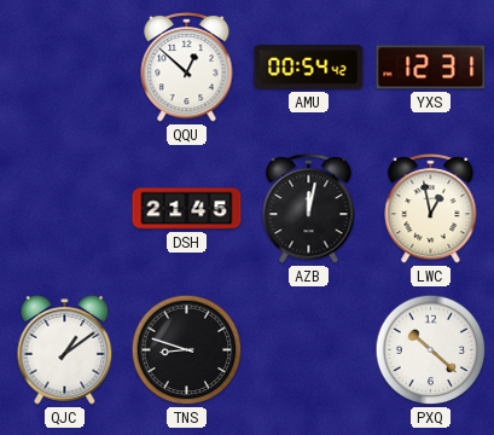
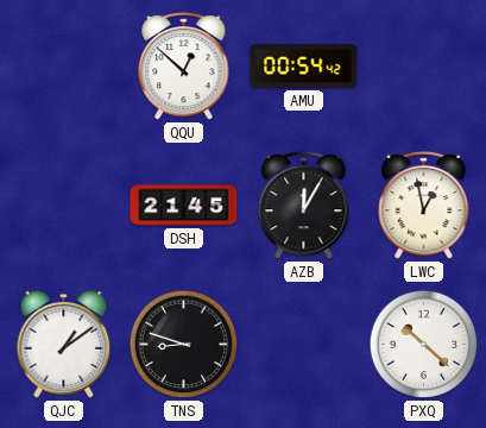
YXS: 12:31 -> none
AZB: 12:02 -> 12:05
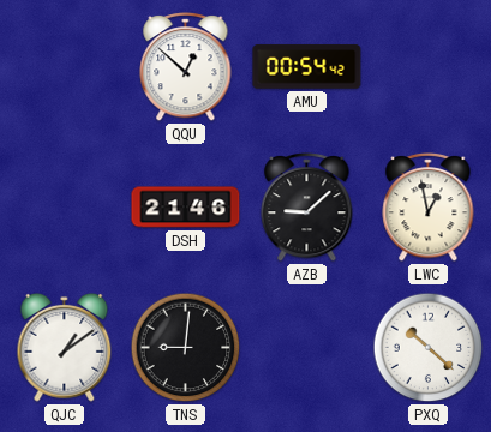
DSH: 21:45 -> 21:46
AZB: 12:05 -> 9:08
TNS: 8:48 -> 9:01
